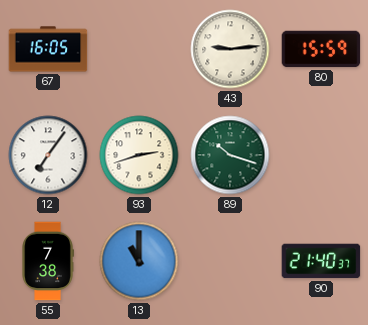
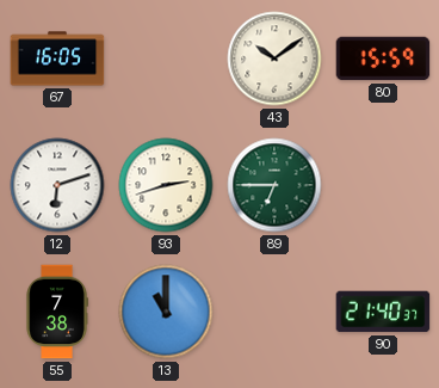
43: 9:14 -> 10:09
12: 7:06 -> 6:12
89: 10:18 -> 6:45
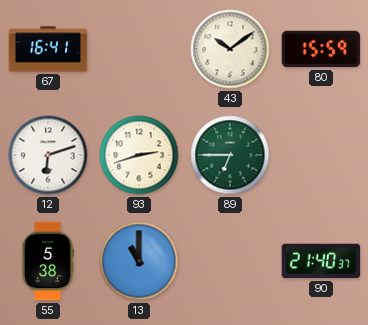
67: 16:05 -> 16:41
55: 7:38 -> 5:38
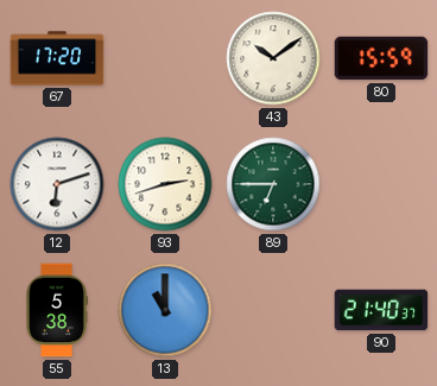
67: 16:41 -> 17:20
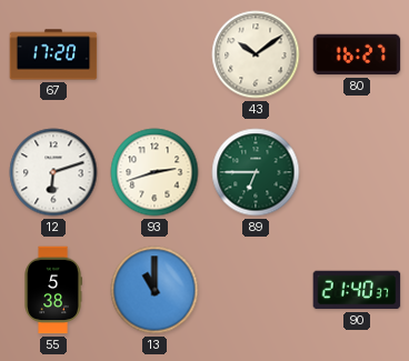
80: 15:59 -> 16:27
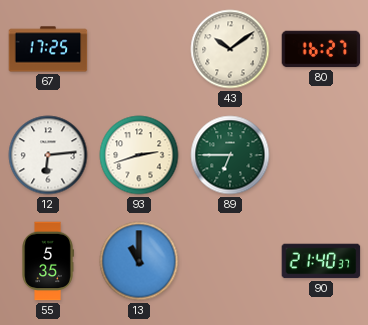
67: 17:20 -> 17:25
12: 6:12 -> 6:14
55: 5:38 -> 5:35
